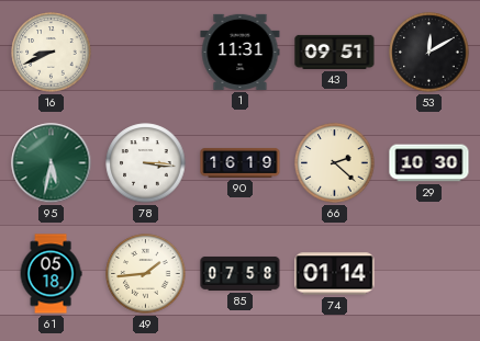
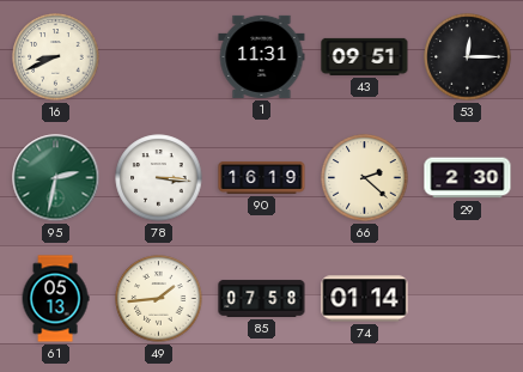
53: 12:10 -> 12:15
95: 5:32 -> 2:32
29: 10:30 -> 2:30
61: 05:18 -> 05:13
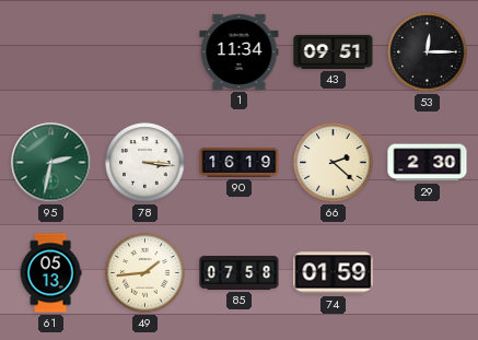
16: 8:41 -> none
1: 11:31 -> 11:34
74: 01:14 -> 01:59
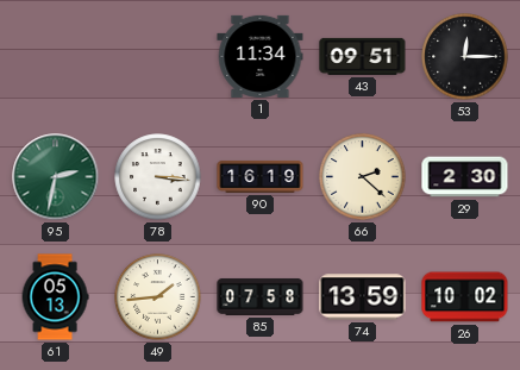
74: 01:59 -> 13:59
26: none -> 10:02
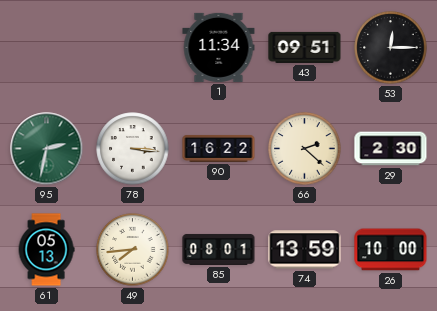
90: 16:19 -> 16:22
49: 1:44 -> 7:44
85: 07:58 -> 08:01
26: 10:02 -> 10:00
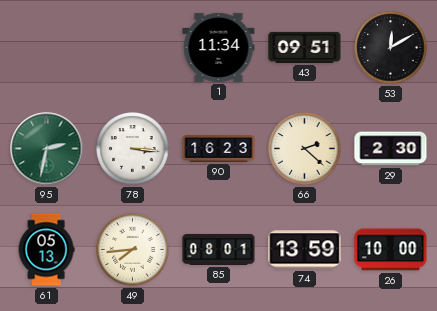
53: 12:15 -> 12:10
90: 16:22 -> 16:23
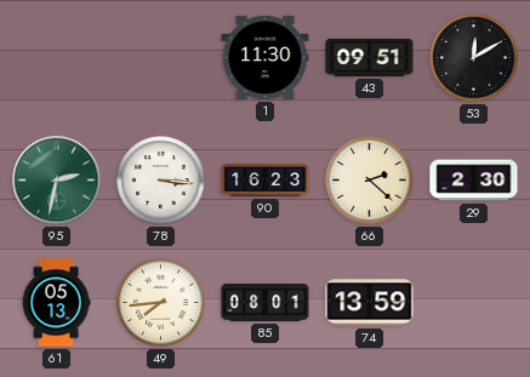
1: 11:34 -> 11:30
26: 10:00 -> none
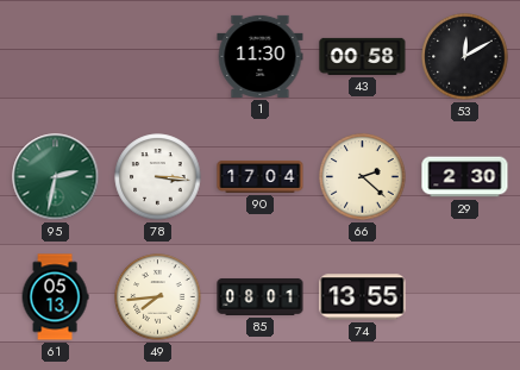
43: 09:51 -> 00:58
90: 16:23 -> 17:04
74: 13:59 -> 13:55
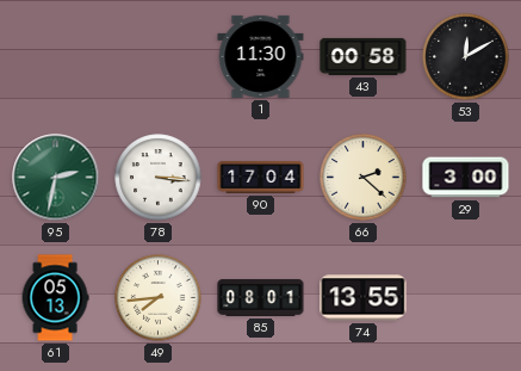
29: 2:30 -> 3:00
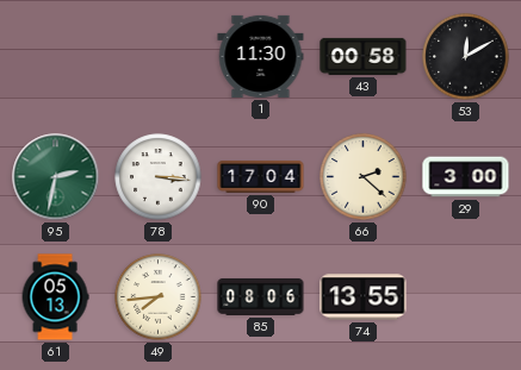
85: 08:01 -> 08:06
